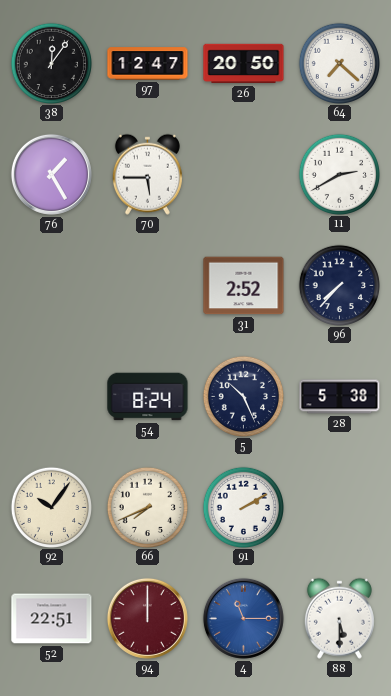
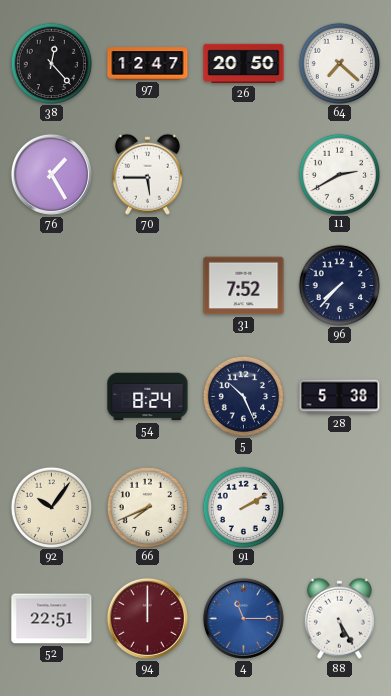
38: 12:06 -> 12:23
31: 2:52 -> 7:52
88: 5:30 -> 5:25
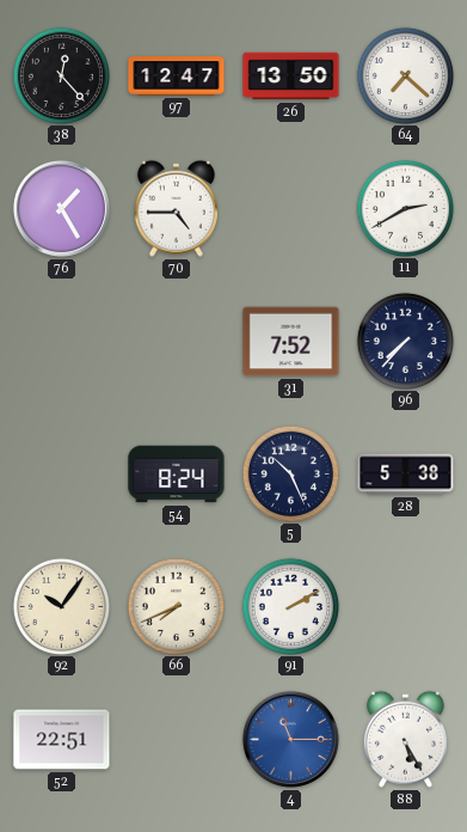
26: 20:50 -> 13:50
70: 5:45 -> 4:45
94: 12:00 -> none
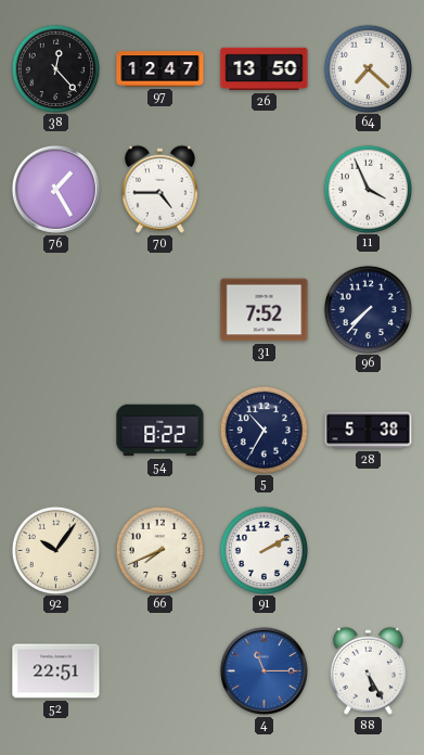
11: 2:40 -> 3:56
54: 8:24 -> 8:22
5: 10:26 -> 10:35
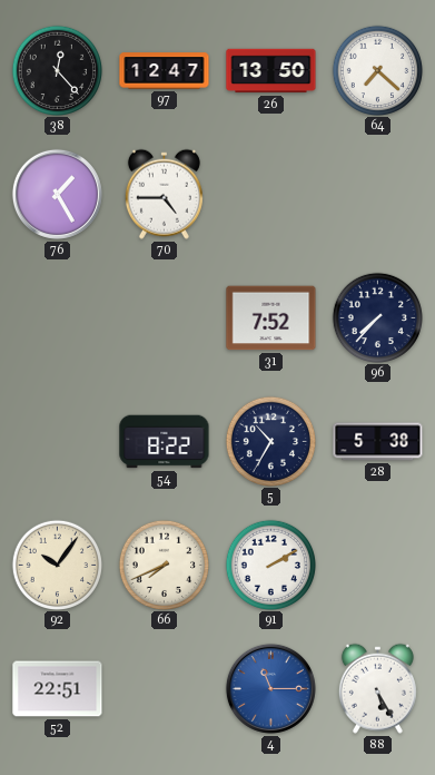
11: 3:56 -> none
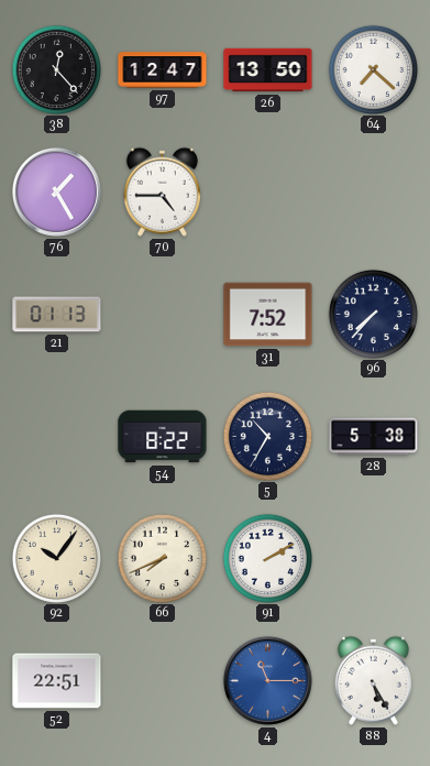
21: none -> 01:13
